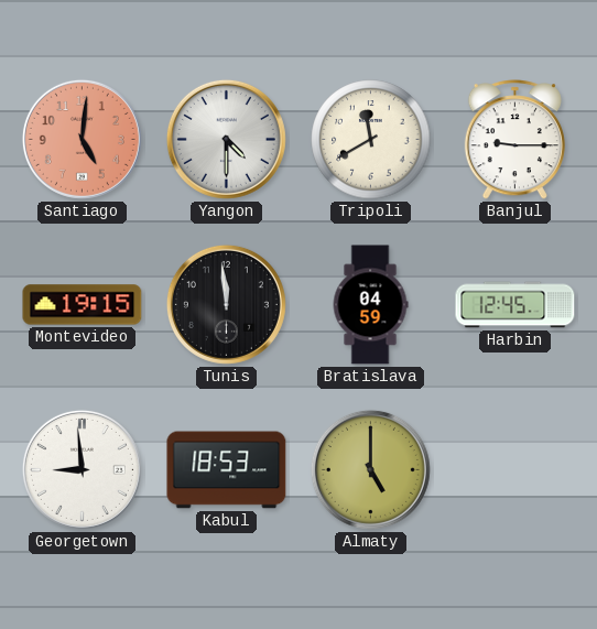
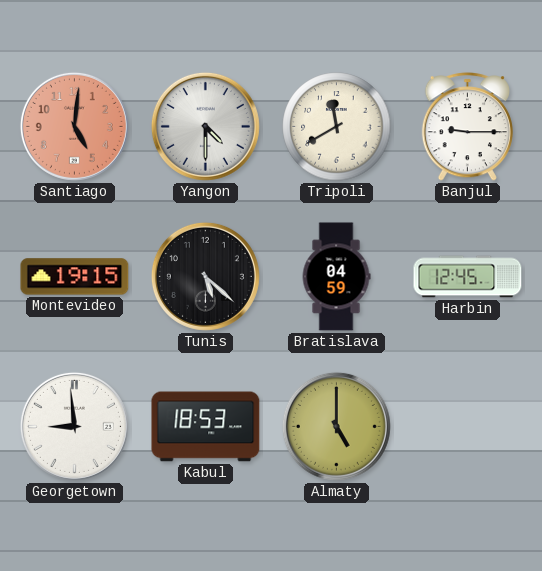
Tunis: 11:59 -> 5:22
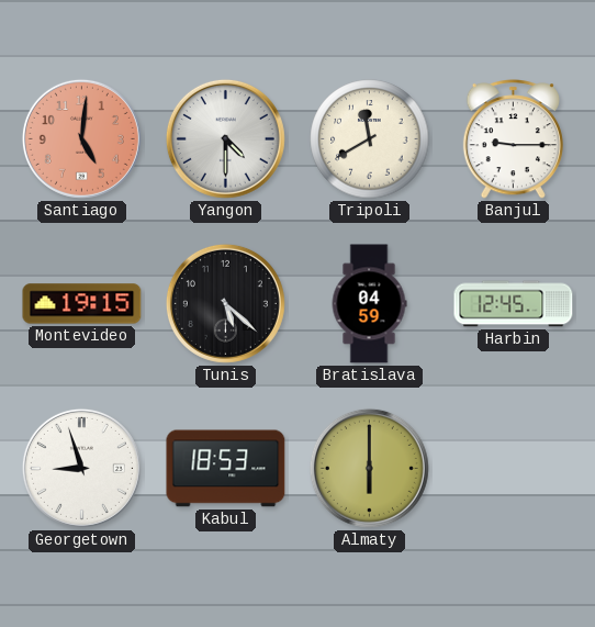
Georgetown: 8:59 -> 8:57
Almaty: 5:00 -> 6:00
